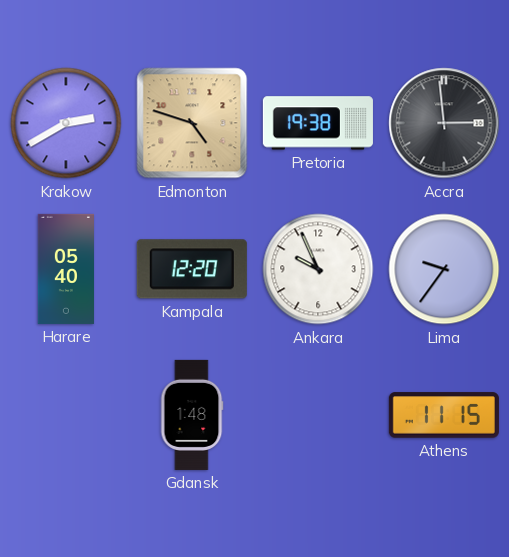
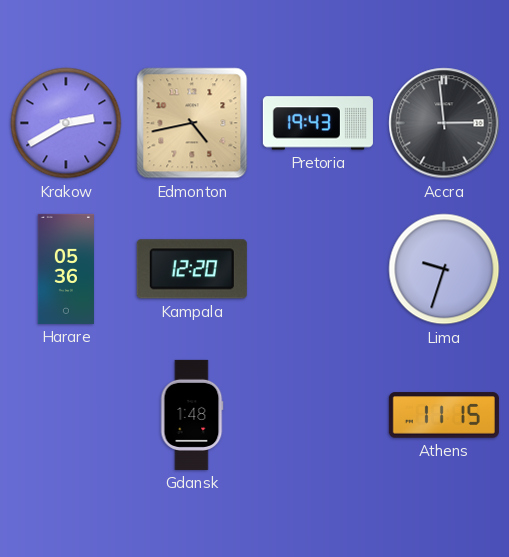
Edmonton: 4:48 -> 4:43
Pretoria: 19:38 -> 19:43
Harare: 05:40 -> 05:36
Ankara: 9:56 -> none
Lima: 9:36 -> 9:33
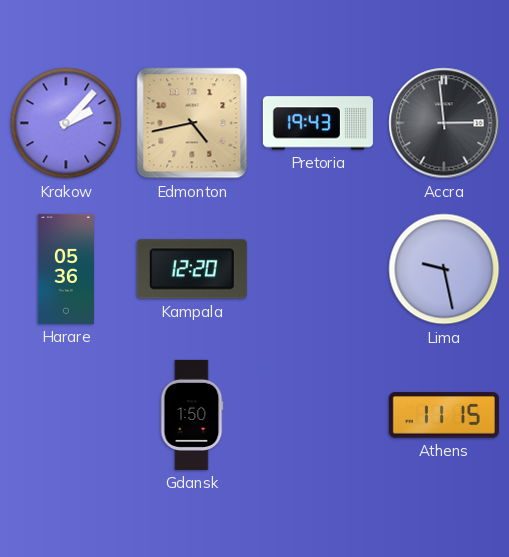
Krakow: 2:40 -> 2:07
Lima: 9:33 -> 9:28
Gdansk: 1:48 -> 1:50
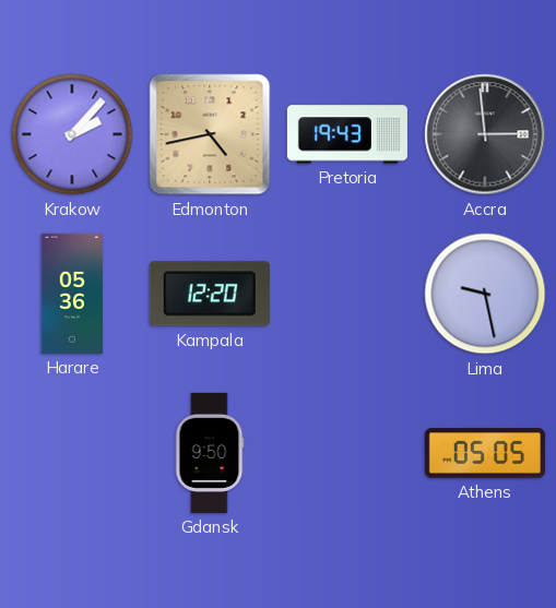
Gdansk: 1:50 -> 9:50
Athens: 11:15 -> 05:05
